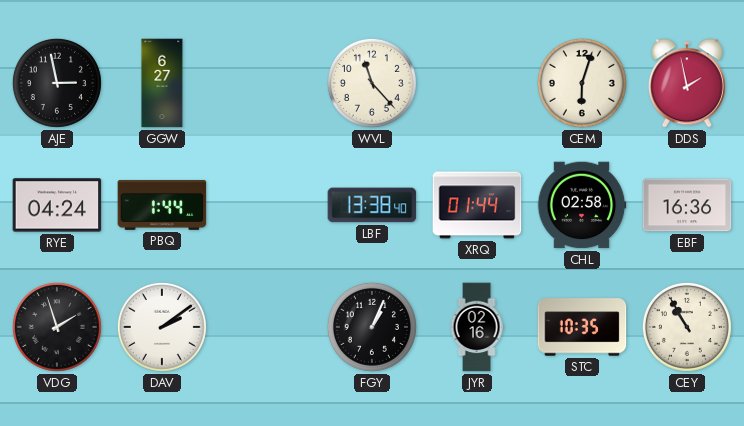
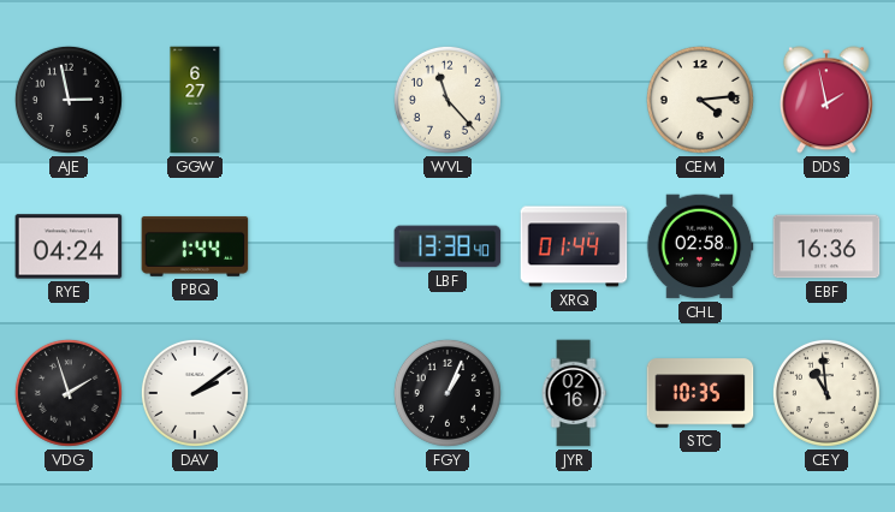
CEM: 6:03 -> 4:14
CEY: 10:55 -> 10:59
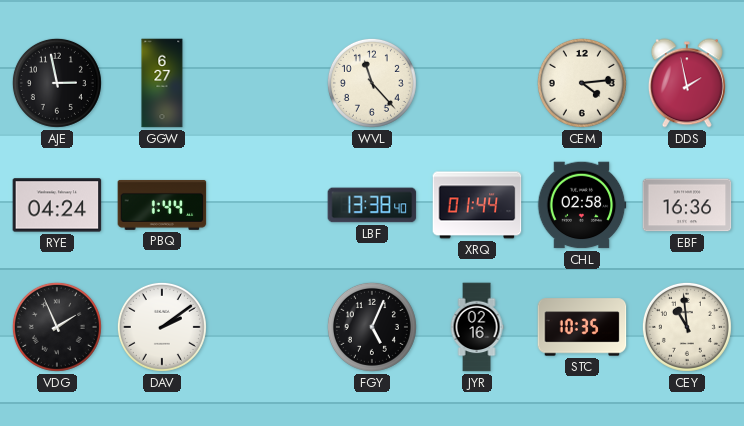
VDG: 1:57 -> 1:56
FGY: 1:04 -> 5:04
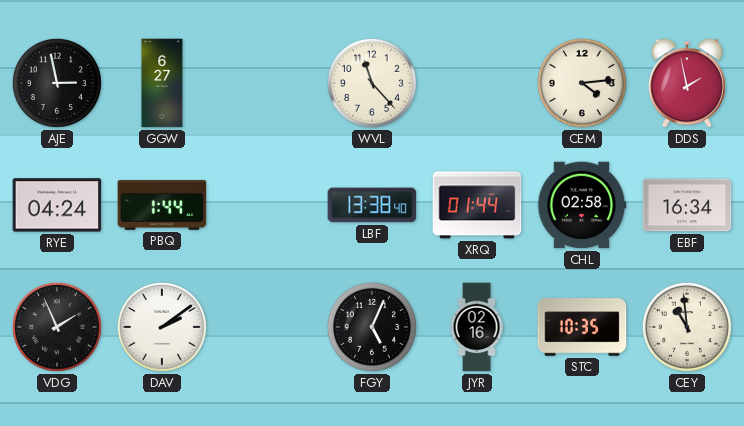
EBF: 16:36 -> 16:34
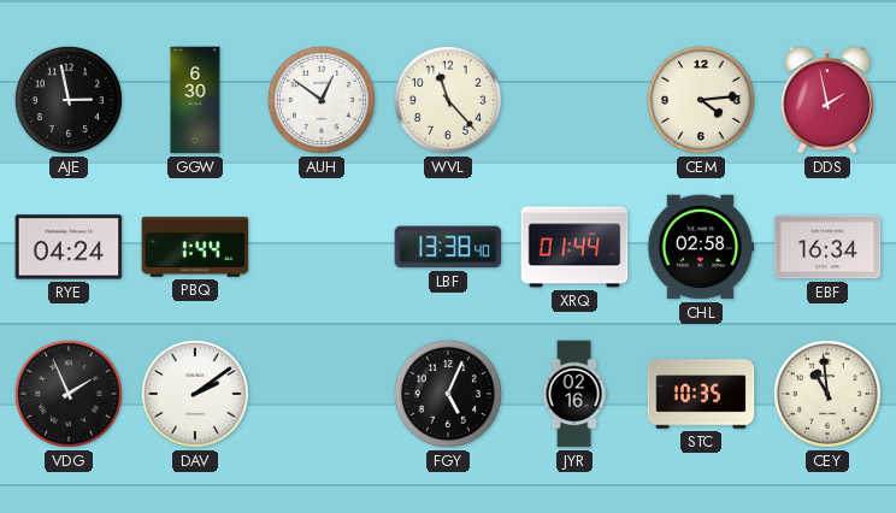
GGW: 6:27 -> 6:30
AUH: none -> 12:51
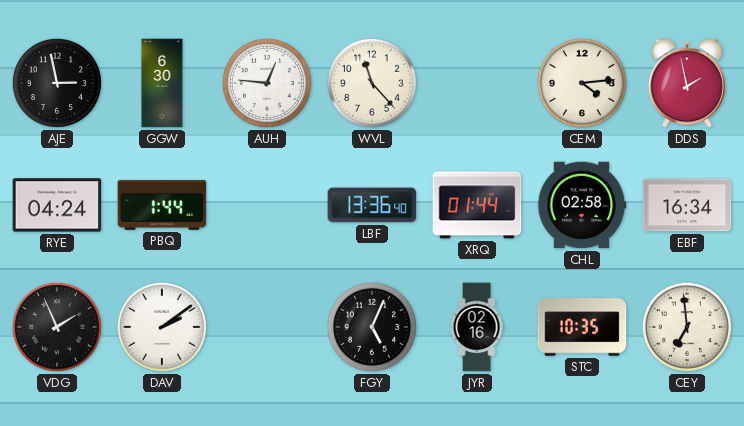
AUH: 12:51 -> 12:46
LBF: 13:38 -> 13:36
CEY: 10:59 -> 6:59
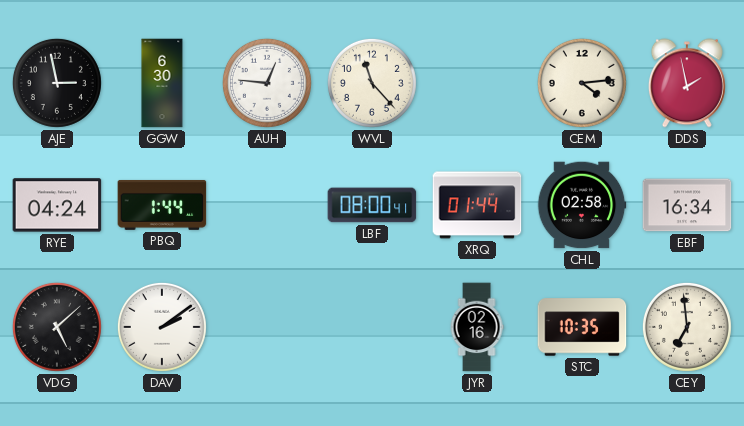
LBF: 13:36 -> 08:00
VDG: 1:56 -> 5:08
FGY: 5:04 -> none
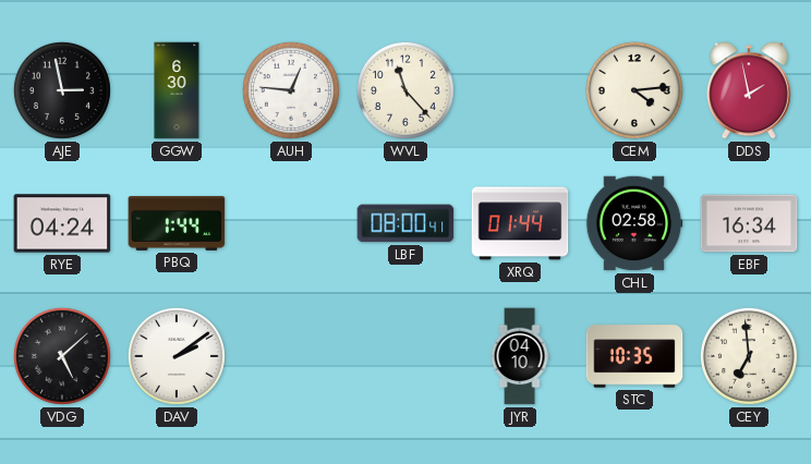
JYR: 02:16 -> 04:10
